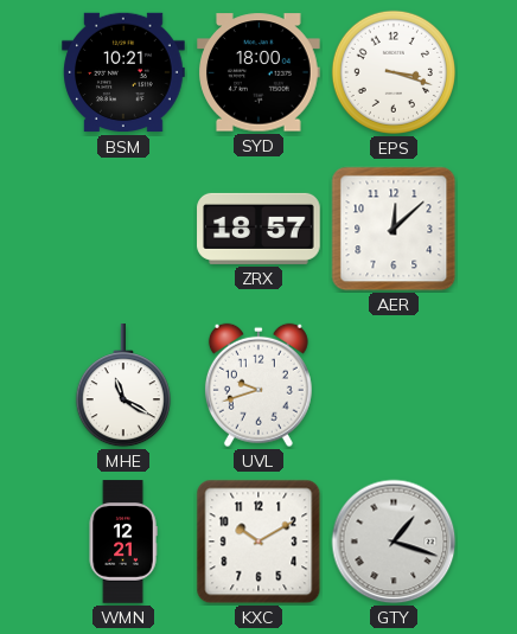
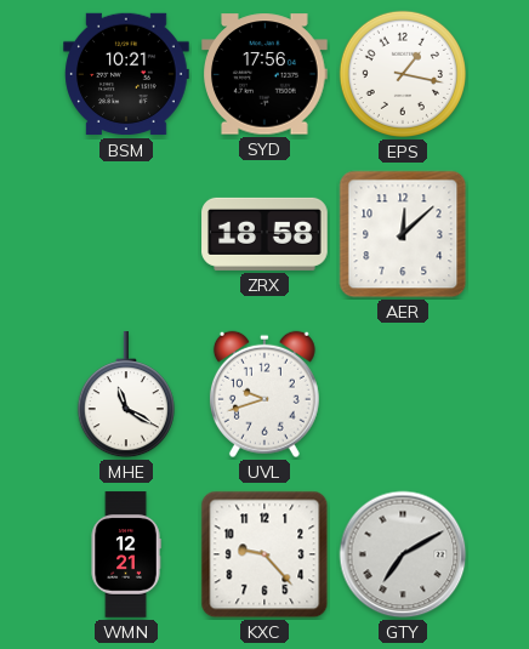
SYD: 18:00 -> 17:56
EPS: 3:18 -> 1:17
ZRX: 18:57 -> 18:58
KXC: 10:10 -> 9:23
GTY: 1:18 -> 7:10
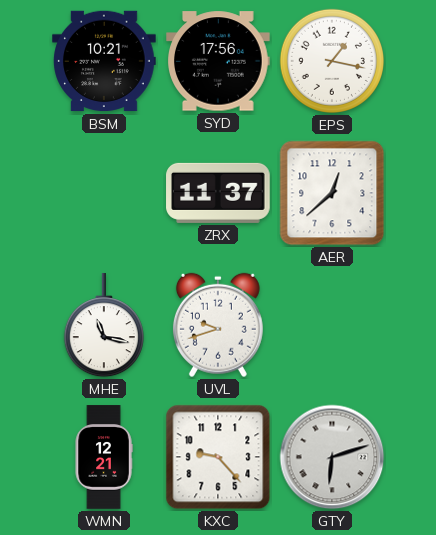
ZRX: 18:58 -> 11:37
AER: 12:08 -> 12:38
MHE: 11:20 -> 11:17
GTY: 7:10 -> 6:12
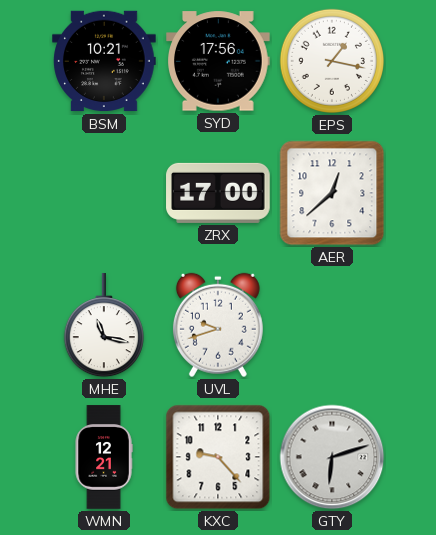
ZRX: 11:37 -> 17:00
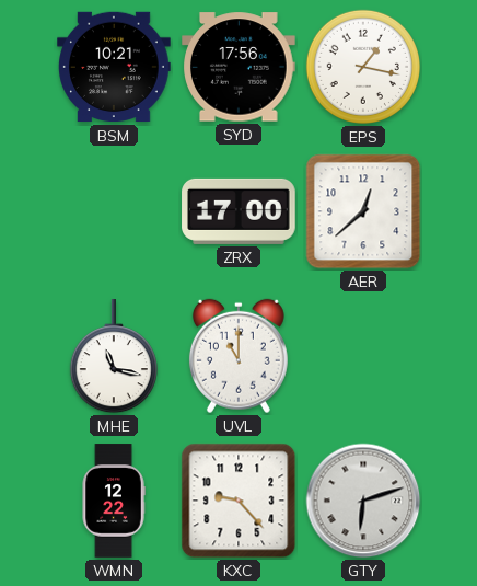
UVL: 9:42 -> 11:00
WMN: 12:21 -> 12:22
